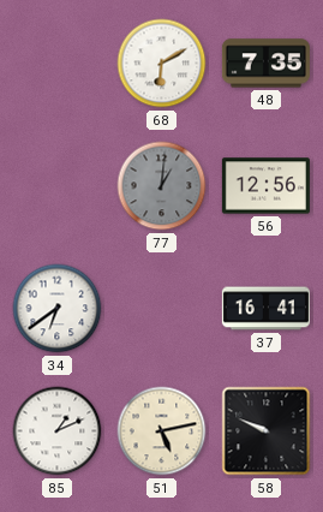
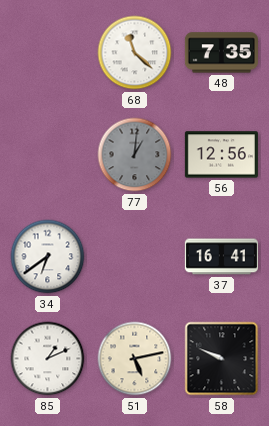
68: 6:10 -> 11:22
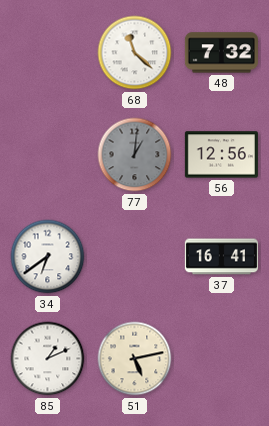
48: 7:35 -> 7:32
58: 9:49 -> none
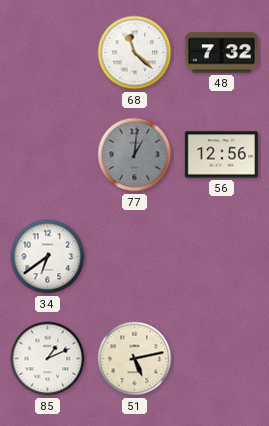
37: 16:41 -> none
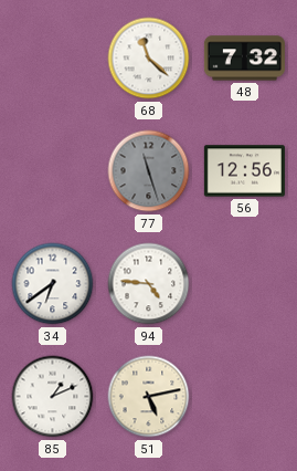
77: 1:01 -> 11:27
94: none -> 4:46
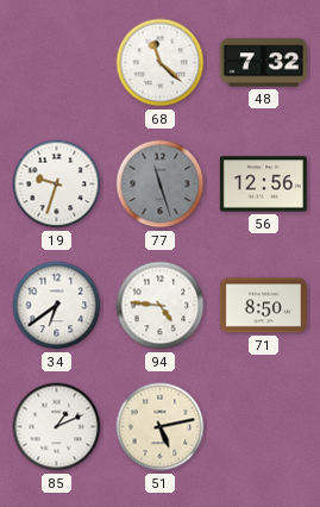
19: none -> 9:33
71: none -> 8:50
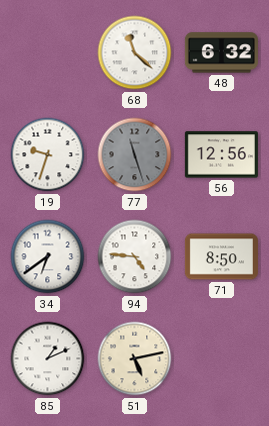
48: 7:32 -> 6:32
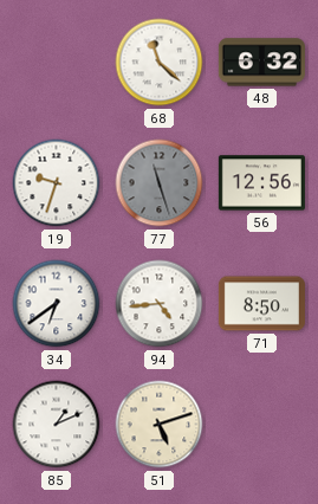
94: 4:46 -> 4:44
51: 5:13 -> 5:12
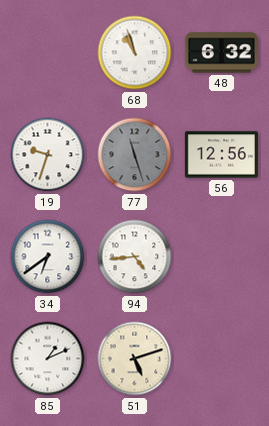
68: 11:22 -> 10:57
71: 8:50 -> none
